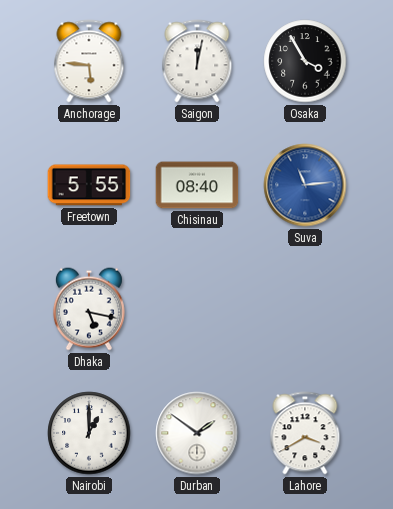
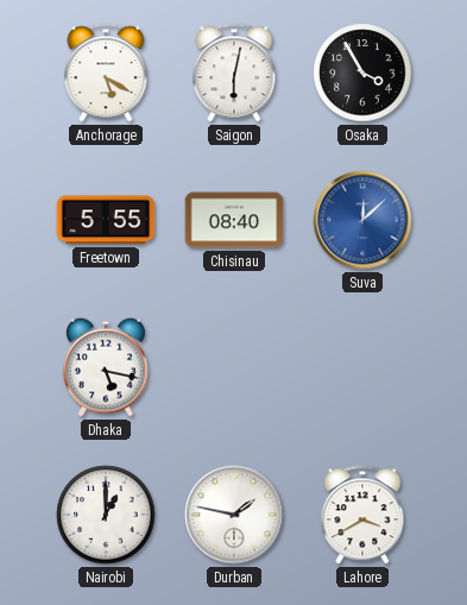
Anchorage: 5:46 -> 5:20
Saigon: 12:02 -> 6:02
Suva: 11:14 -> 12:08
Durban: 1:51 -> 1:47
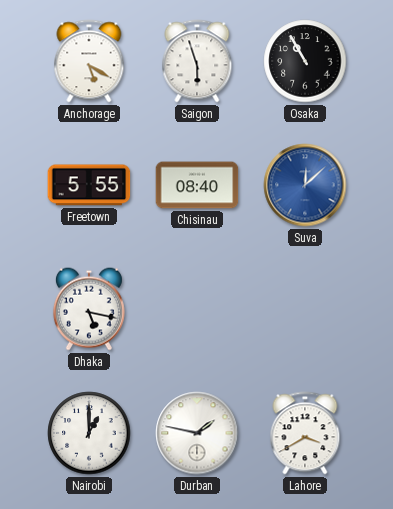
Saigon: 6:02 -> 5:57
Osaka: 3:55 -> 10:55
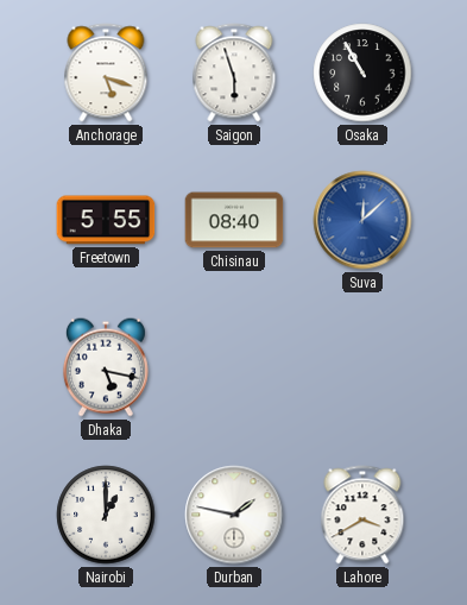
Anchorage: 5:20 -> 5:18
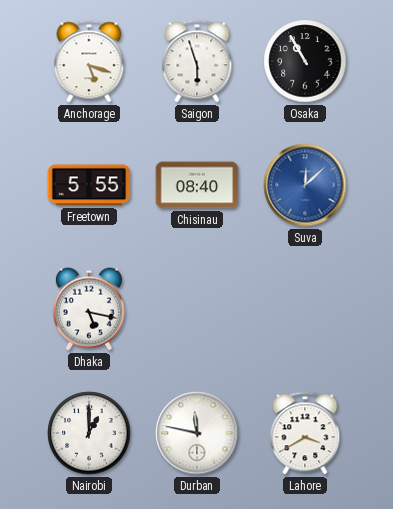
Durban: 1:47 -> 11:47
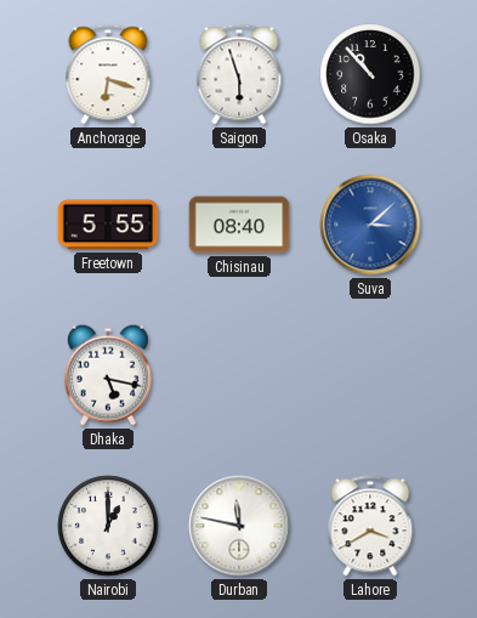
Anchorage: 5:18 -> 6:18
Osaka: 10:55 -> 10:53
Suva: 12:08 -> 3:08
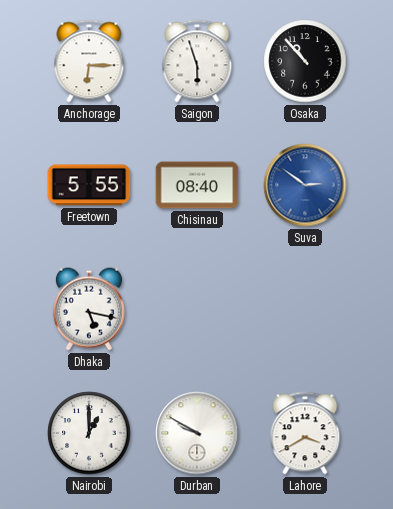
Anchorage: 6:18 -> 6:15
Suva: 3:08 -> 2:51
Durban: 11:47 -> 9:50
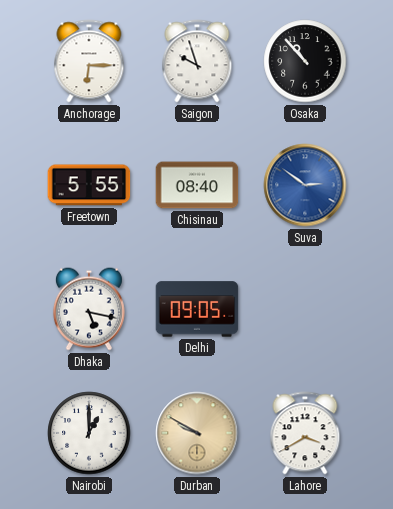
Saigon: 5:57 -> 9:57
Delhi: none -> 09:05
Durban dial: white -> champagne
